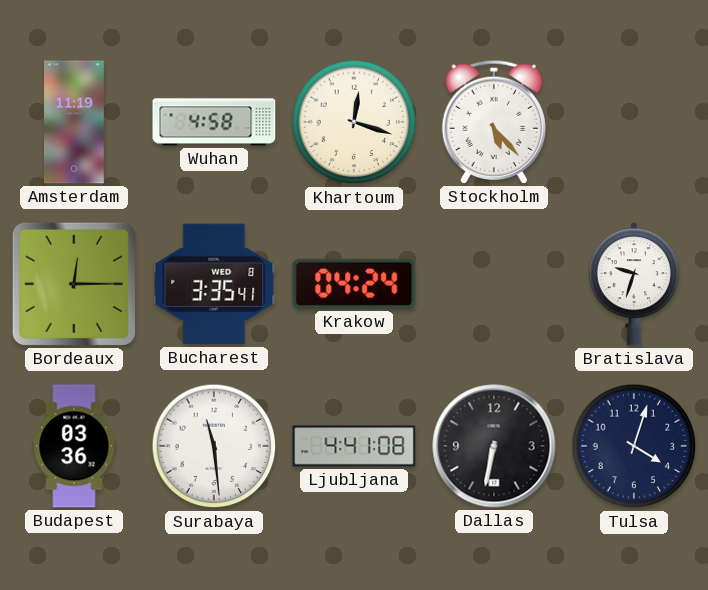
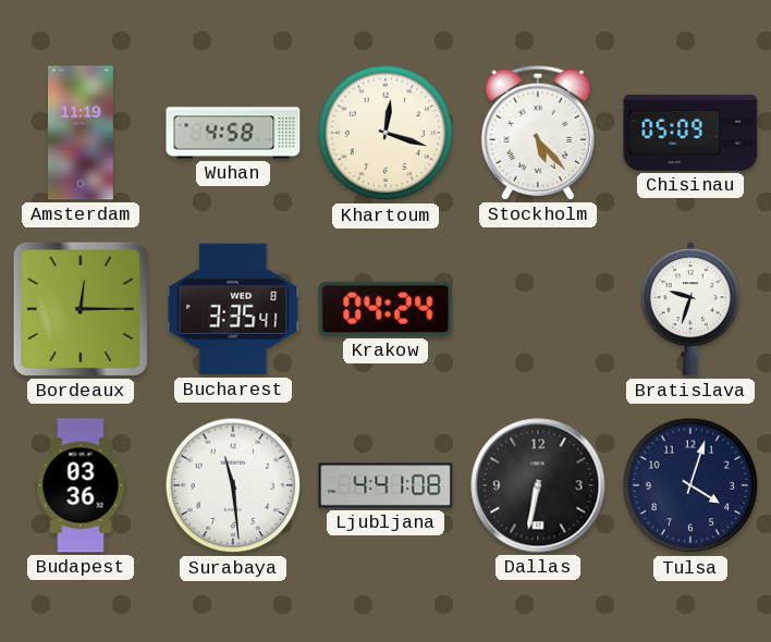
Chisinau: none -> 05:09
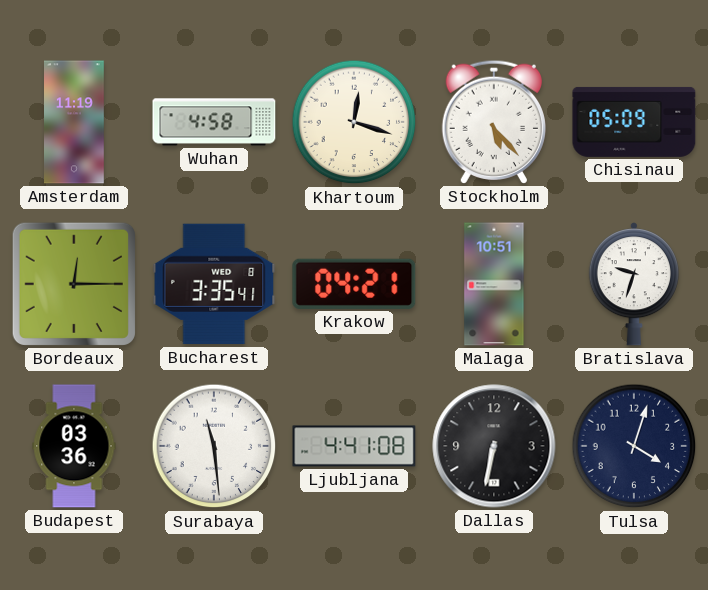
Krakow: 04:24 -> 04:21
Malaga: none -> 10:51
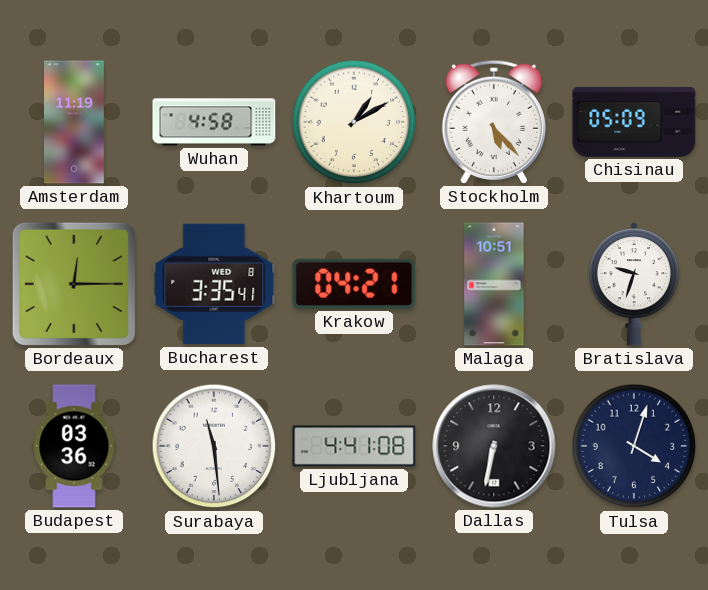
Khartoum: 12:18 -> 1:10
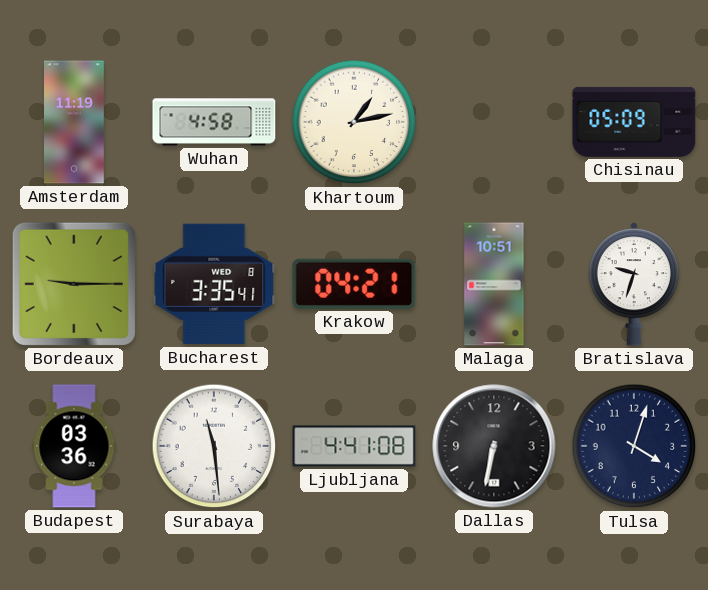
Khartoum: 1:10 -> 1:13
Stockholm: 5:23 -> none
Bordeaux: 12:15 -> 9:15
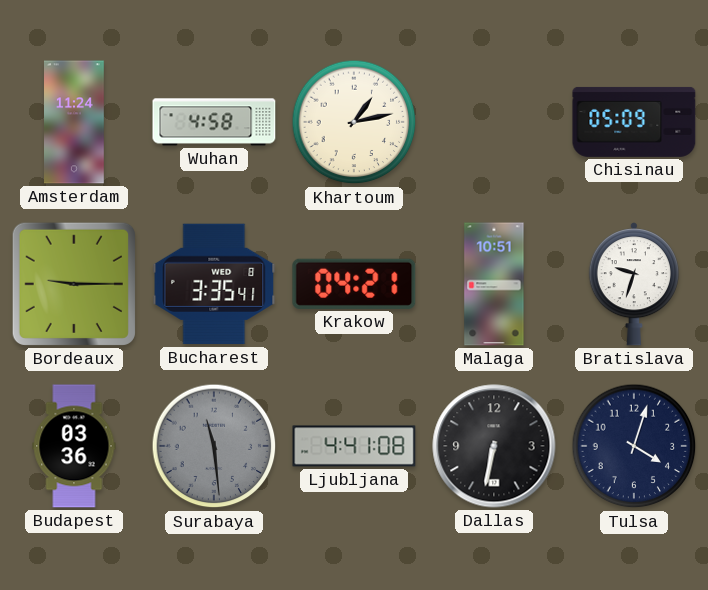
Amsterdam: 11:19 -> 11:24
Surabaya dial: white -> grey
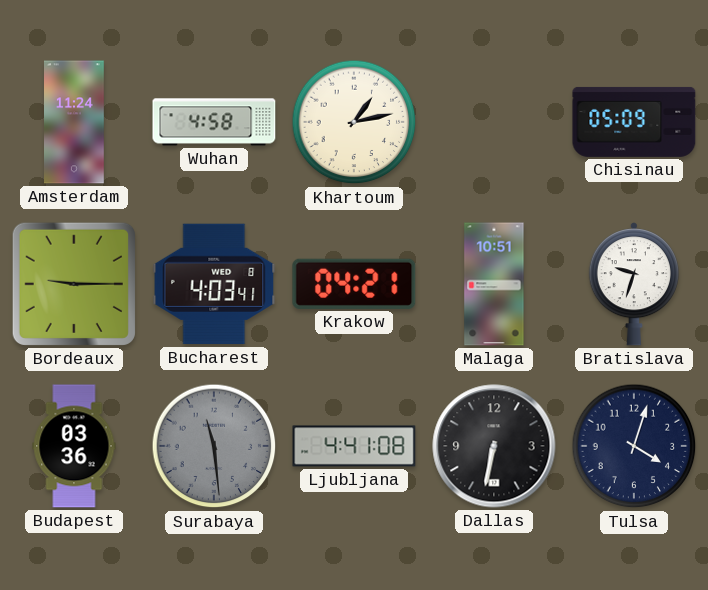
Bucharest: 3:35 -> 4:03
